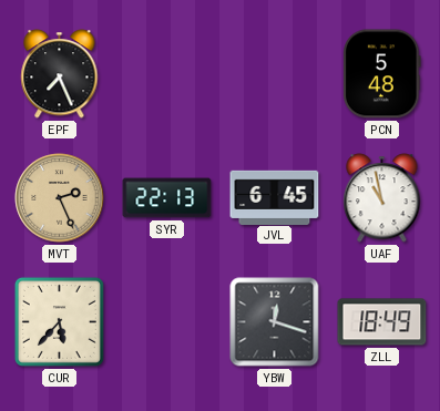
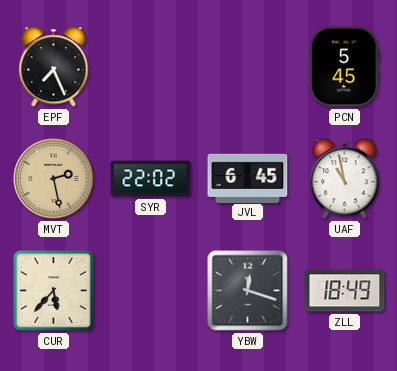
PCN: 5:48 -> 5:45
MVT: 2:26 -> 2:28
SYR: 22:13 -> 22:02
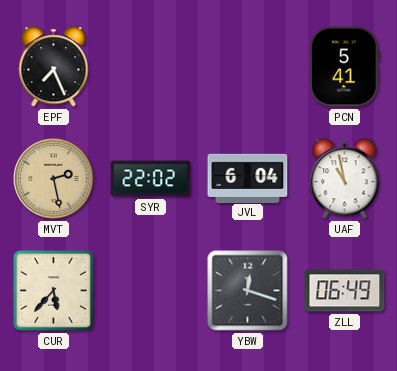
PCN: 5:45 -> 5:41
JVL: 6:45 -> 6:04
ZLL: 18:49 -> 06:49
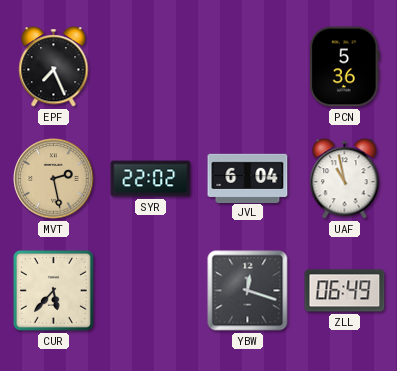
PCN: 5:41 -> 5:36
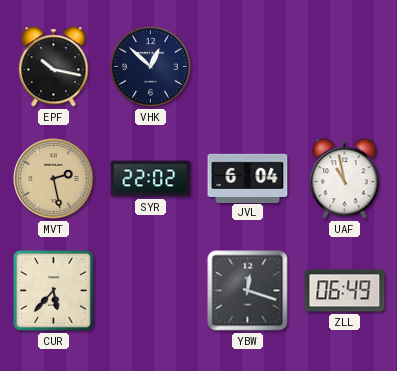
EPF: 7:26 -> 10:17
VHK: none -> 12:52
PCN: 5:36 -> none
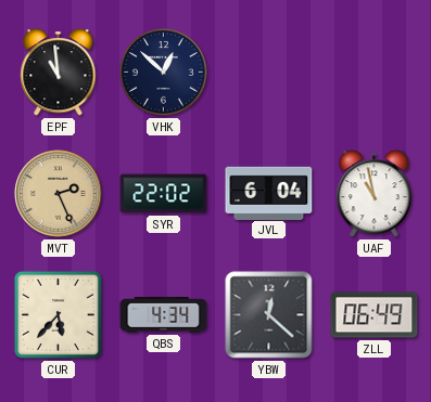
EPF: 10:17 -> 10:59
MVT: 2:28 -> 2:26
QBS: none -> 4:34
YBW: 12:18 -> 12:22
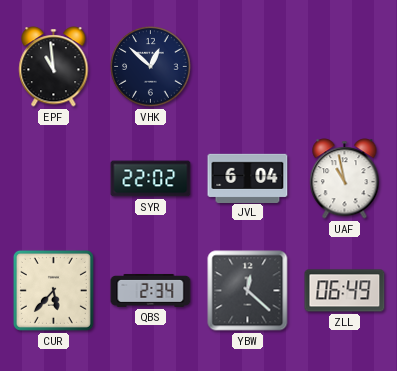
MVT: 2:26 -> none
QBS: 4:34 -> 2:34
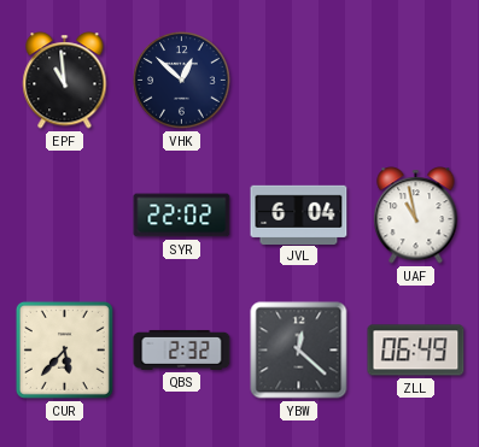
QBS: 2:34 -> 2:32
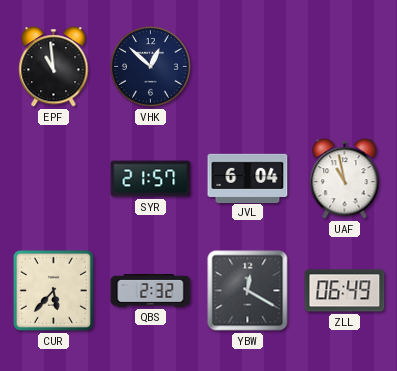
SYR: 22:02 -> 21:57
YBW: 12:22 -> 12:20
